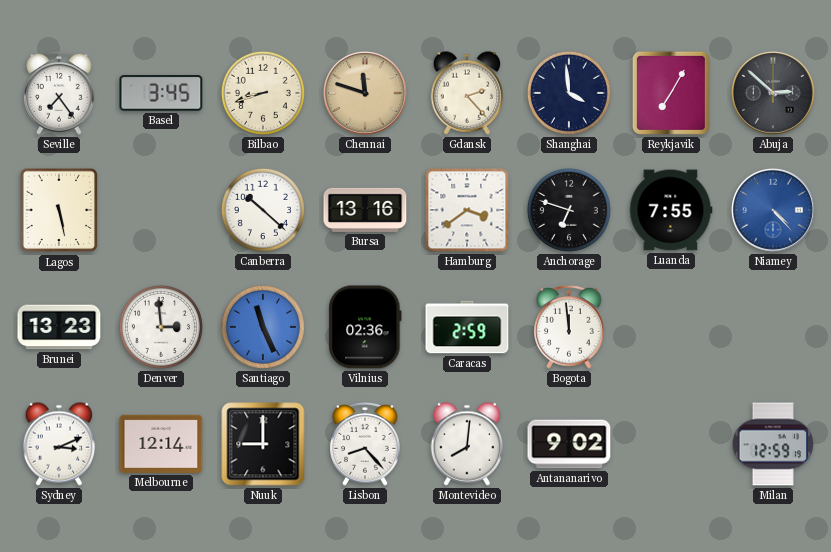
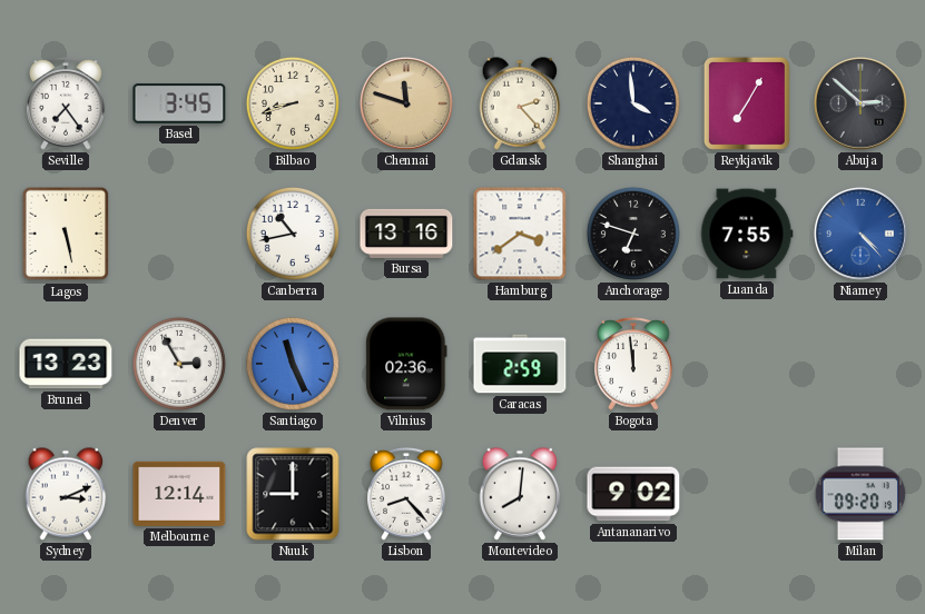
Canberra: 10:22 -> 10:43
Denver: 2:59 -> 2:55
Milan: 12:59 -> 09:20
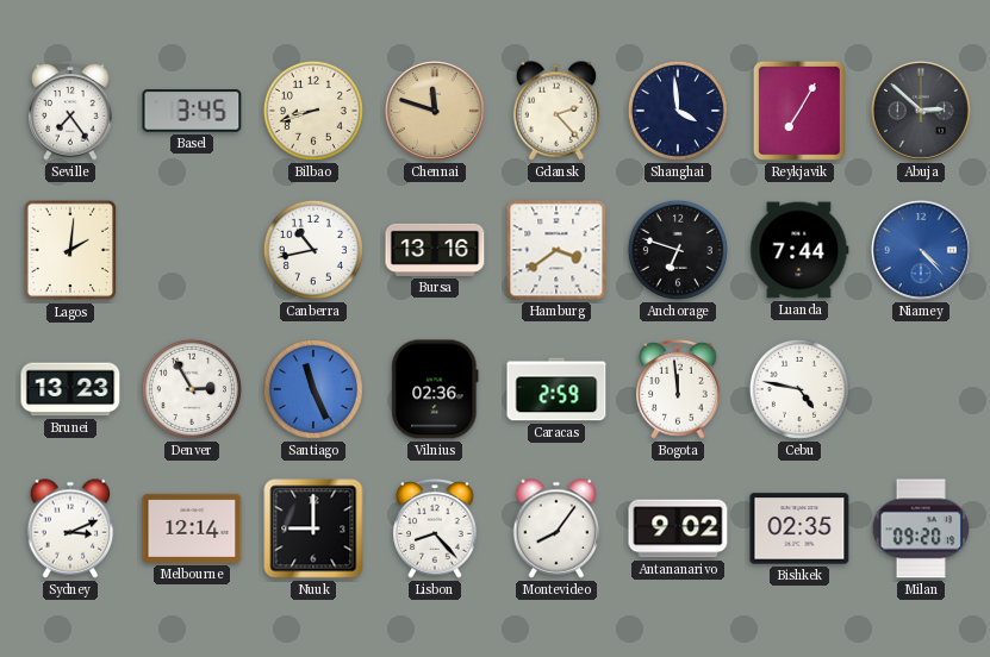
Lagos: 5:28 -> 2:01
Luanda: 7:55 -> 7:44
Cebu: none -> 4:47
Montevideo: 8:01 -> 8:06
Bishkek: none -> 02:35
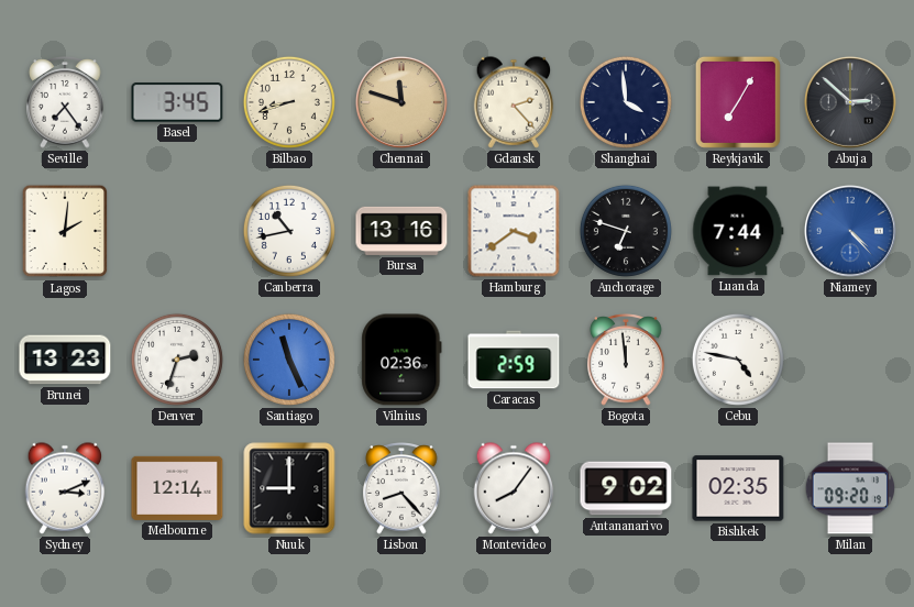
Denver: 2:55 -> 2:33
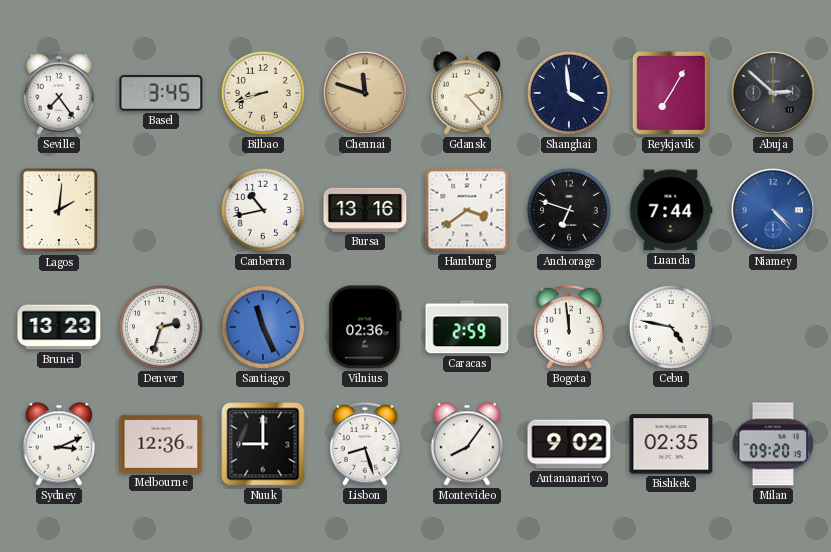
Melbourne: 12:14 -> 12:36
Lisbon: 8:23 -> 8:27
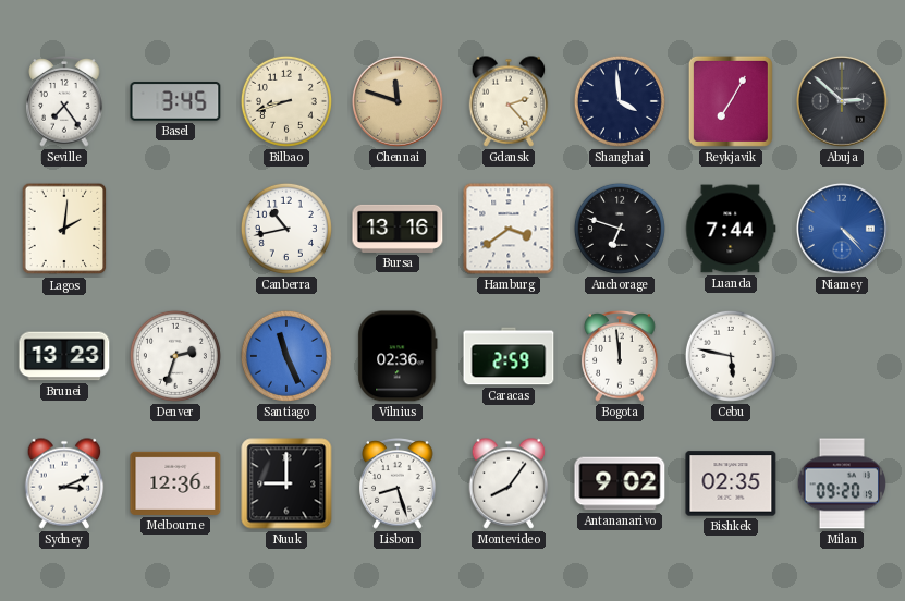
Cebu: 4:47 -> 5:47
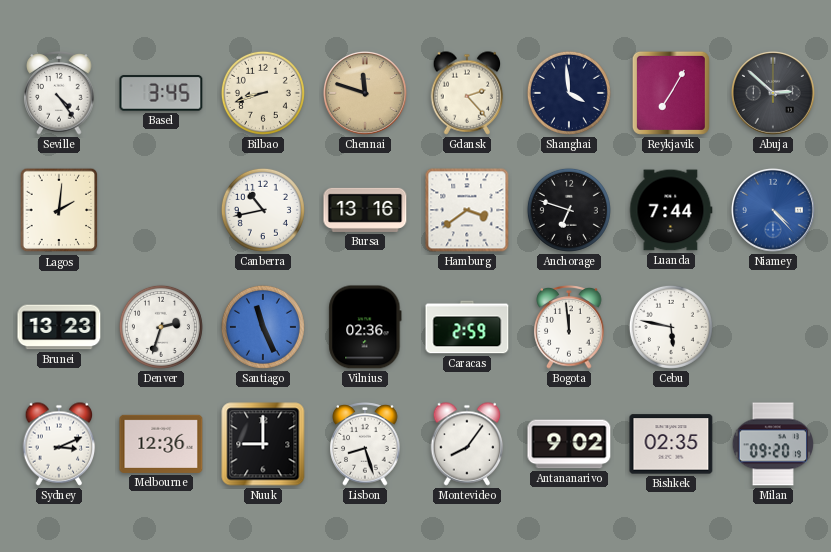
Seville: 7:24 -> 4:24
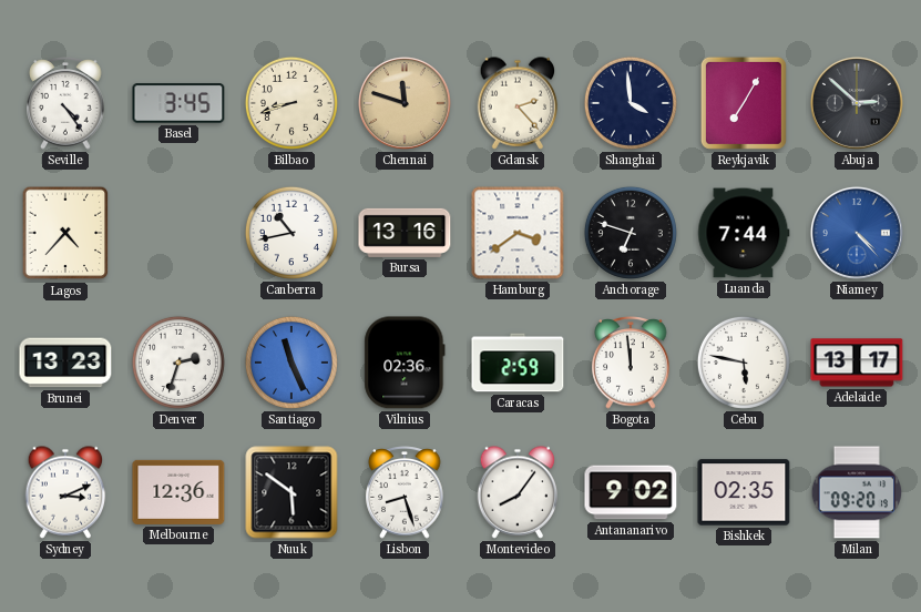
Lagos: 2:01 -> 4:37
Adelaide: none -> 13:17
Nuuk: 9:00 -> 5:51
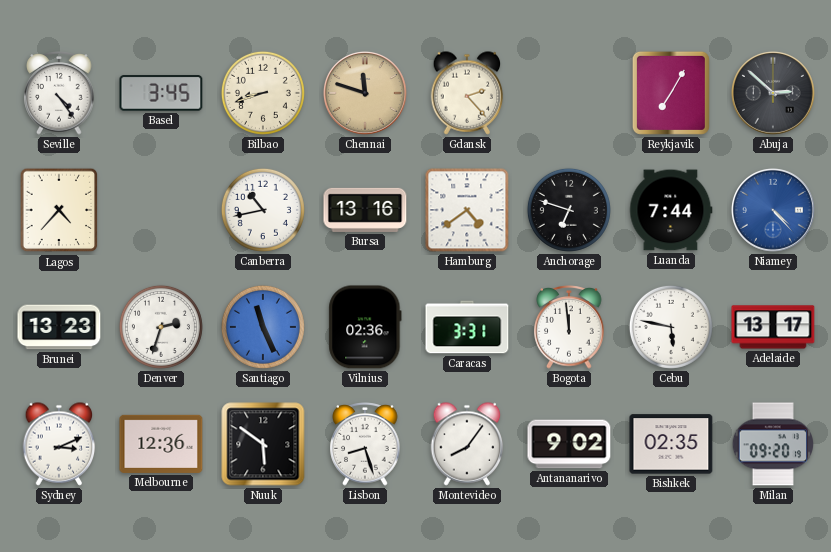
Shanghai: 3:59 -> none
Hamburg: 3:39 -> 4:39
Caracas: 2:59 -> 3:31
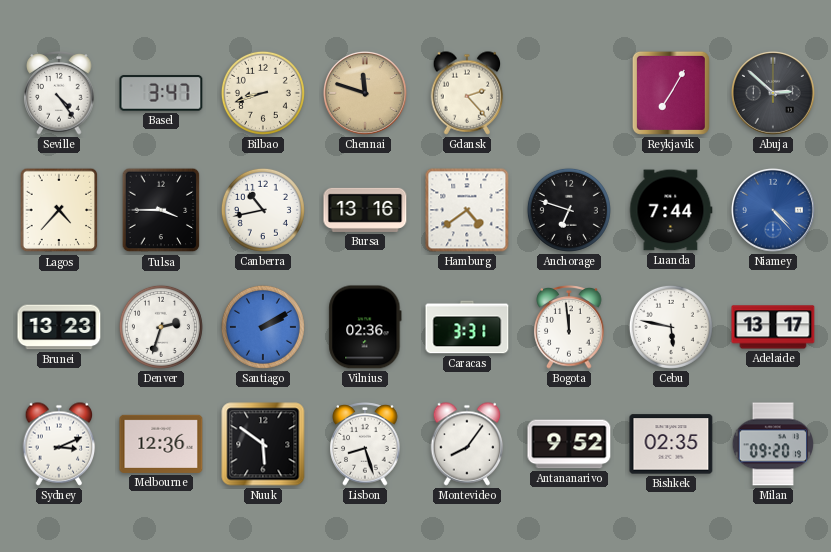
Basel: 3:45 -> 3:47
Tulsa: none -> 3:45
Santiago: 11:26 -> 2:10
Antananarivo: 9:02 -> 9:52
